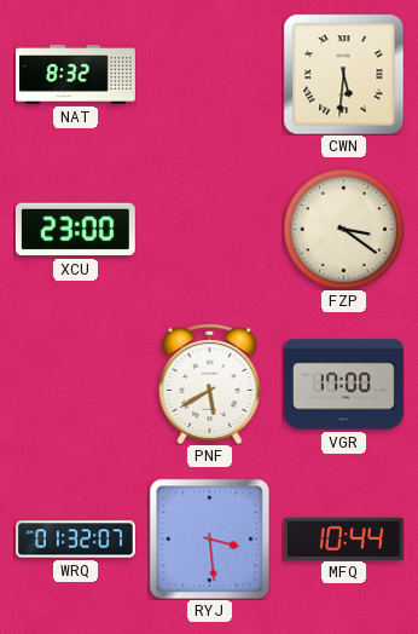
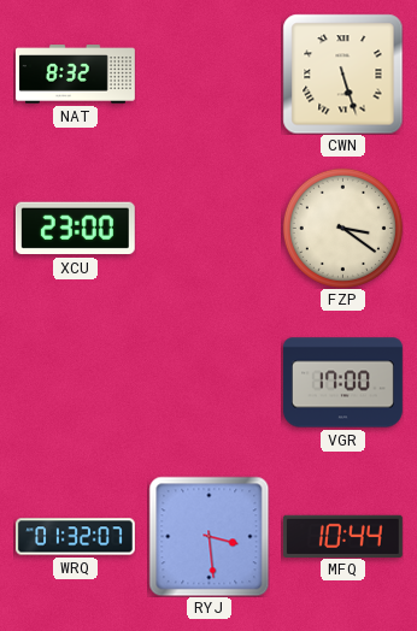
CWN: 5:31 -> 5:27
PNF: 5:40 -> none
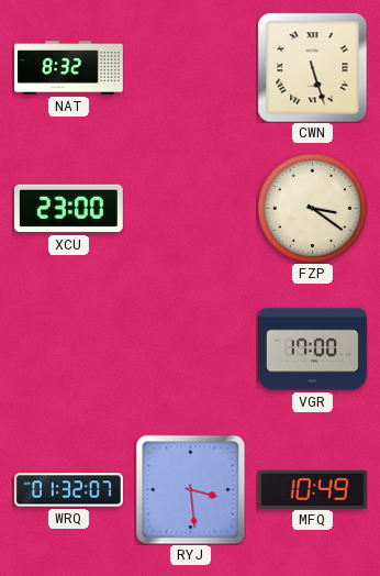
MFQ: 10:44 -> 10:49
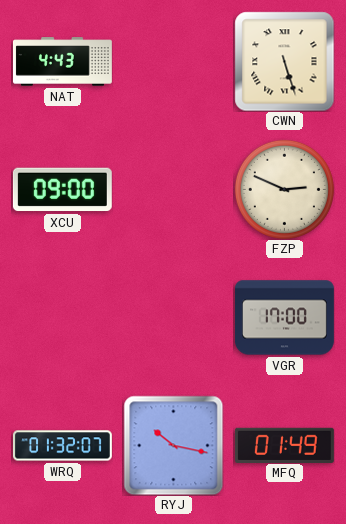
NAT: 8:32 -> 4:43
XCU: 23:00 -> 09:00
FZP: 3:21 -> 2:49
RYJ: 3:29 -> 10:17
MFQ: 10:49 -> 01:49
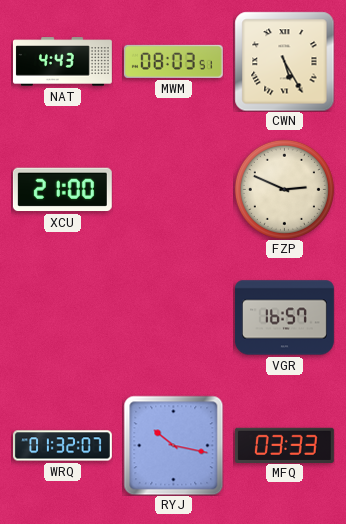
MWM: none -> 08:03
CWN: 5:27 -> 5:25
XCU: 09:00 -> 21:00
VGR: 17:00 -> 16:57
MFQ: 01:49 -> 03:33
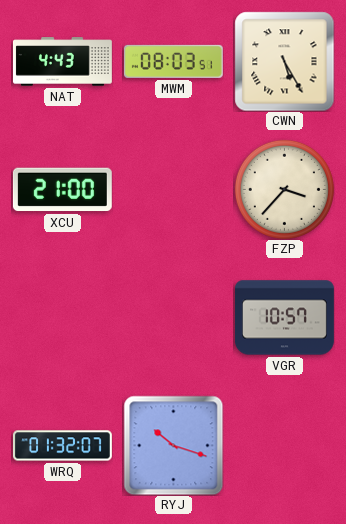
FZP: 2:49 -> 3:37
VGR: 16:57 -> 10:57
RYJ: 10:17 -> 10:18
MFQ: 03:33 -> none
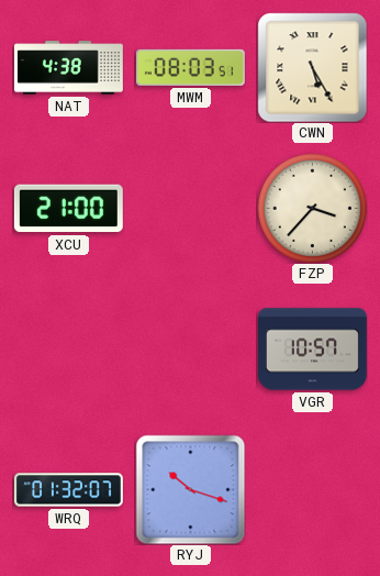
NAT: 4:43 -> 4:38
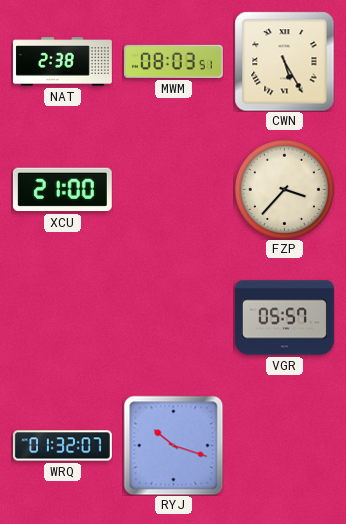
NAT: 4:38 -> 2:38
VGR: 10:57 -> 05:57
